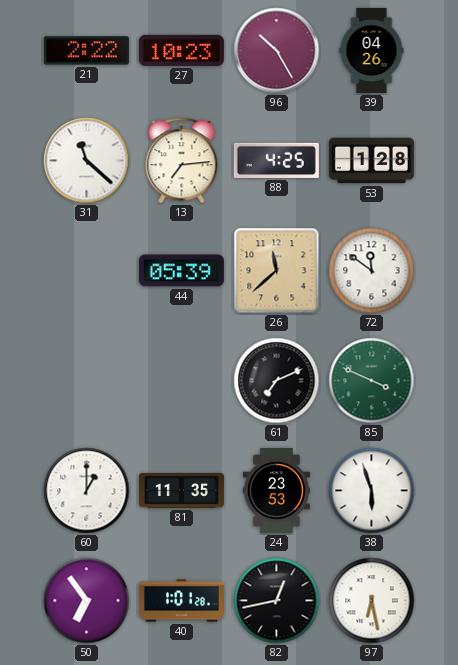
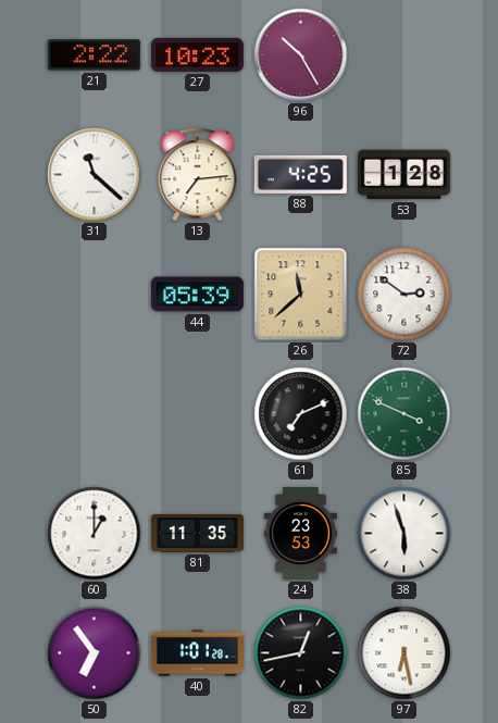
39: 04:26 -> none
72: 11:51 -> 2:51
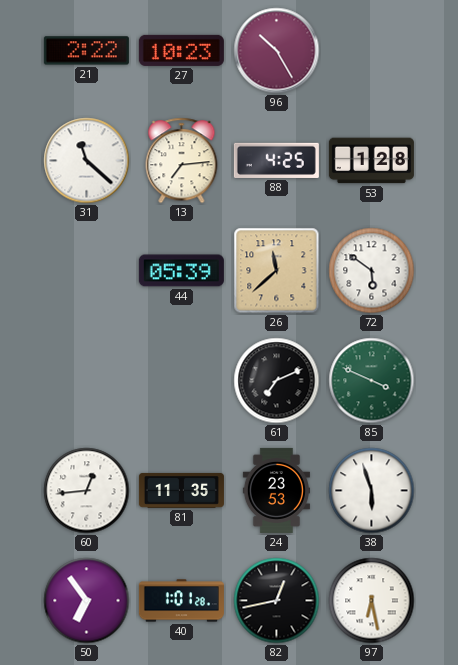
72: 2:51 -> 5:51
60: 1:00 -> 12:44
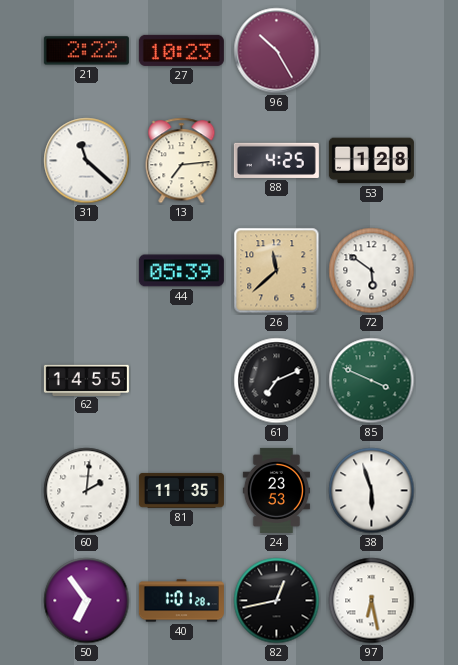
62: none -> 14:55
60: 12:44 -> 2:01
